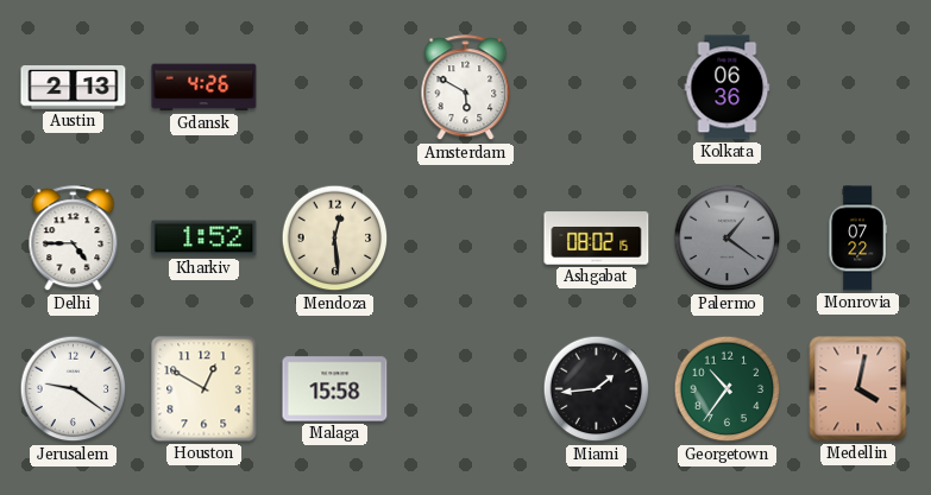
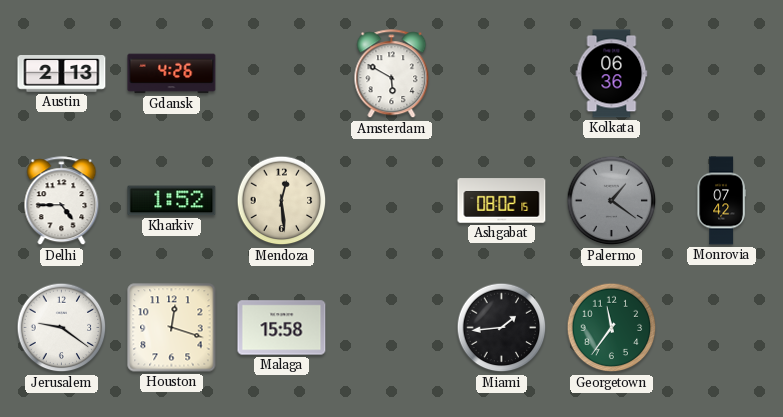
Monrovia: 07:22 -> 07:42
Houston: 12:50 -> 12:18
Georgetown: 10:36 -> 11:36
Medellin: 4:02 -> none
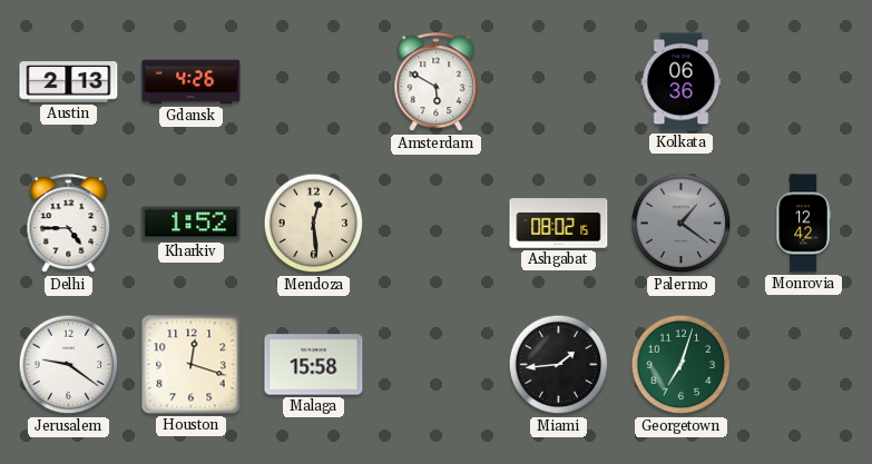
Monrovia: 07:42 -> 12:42
Georgetown: 11:36 -> 7:03
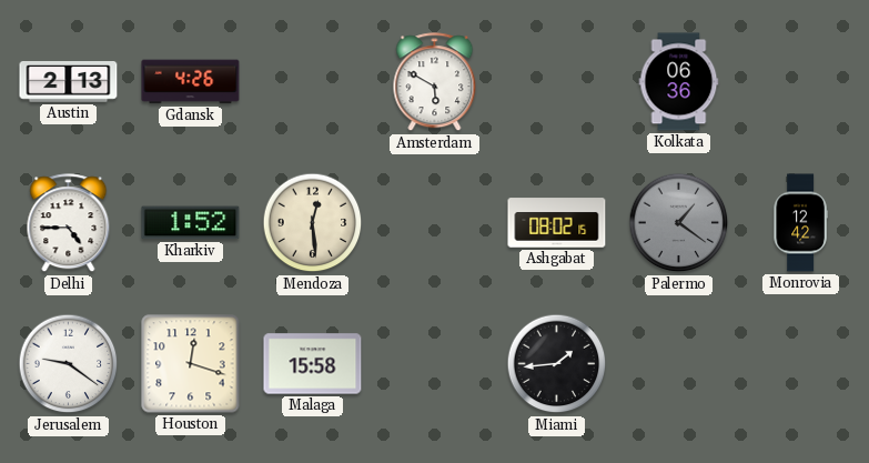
Georgetown: 7:03 -> none
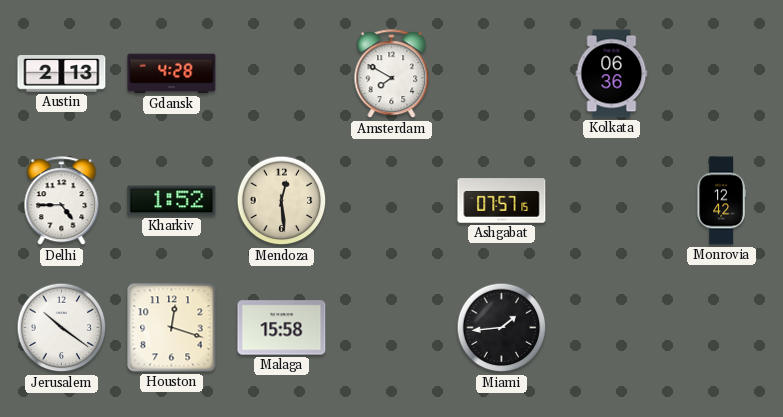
Gdansk: 4:26 -> 4:28
Amsterdam: 5:50 -> 7:50
Ashgabat: 08:02 -> 07:57
Palermo: 1:21 -> none
Jerusalem: 9:21 -> 10:21
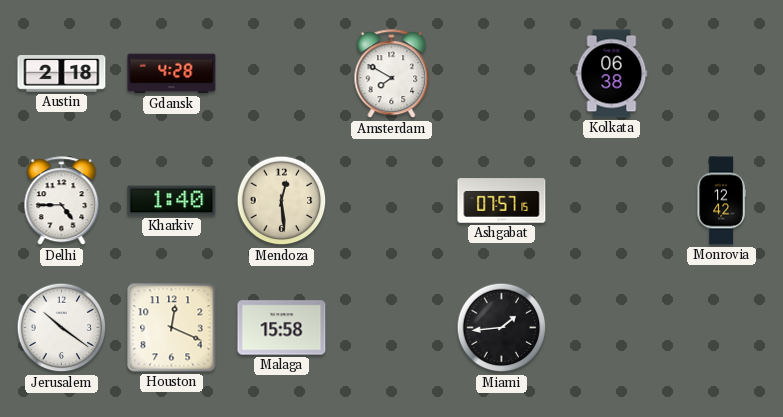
Austin: 2:13 -> 2:18
Kolkata: 06:36 -> 06:38
Kharkiv: 1:52 -> 1:40
Houston: 12:18 -> 12:19
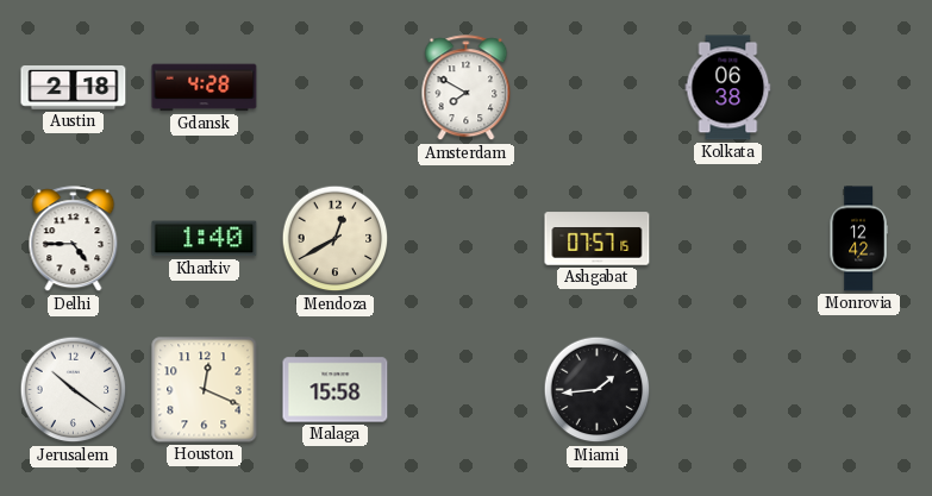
Mendoza: 12:29 -> 12:40
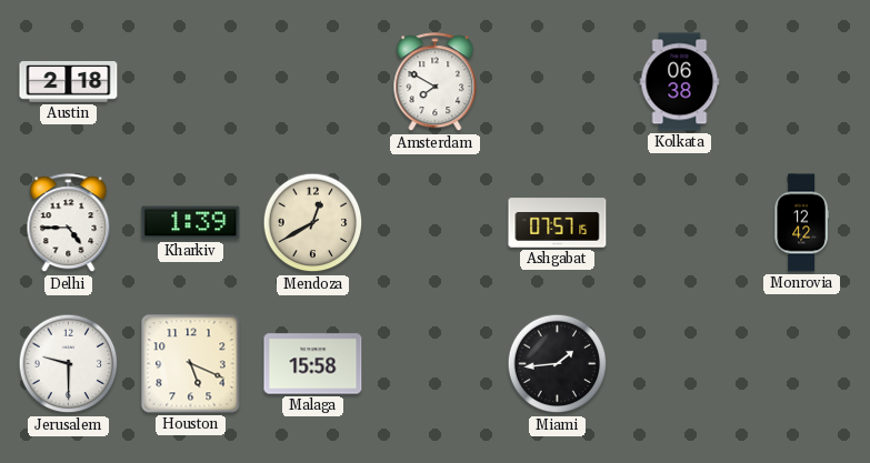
Gdansk: 4:28 -> none
Kharkiv: 1:40 -> 1:39
Jerusalem: 10:21 -> 9:30
Houston: 12:19 -> 5:19
